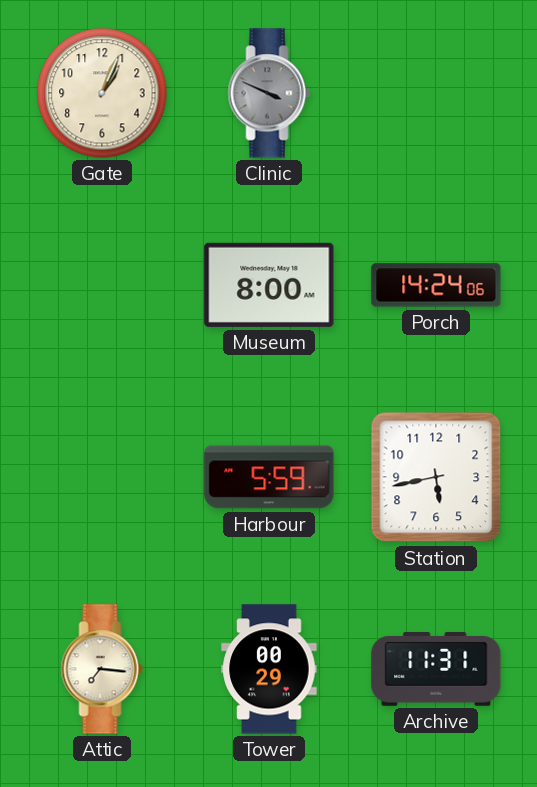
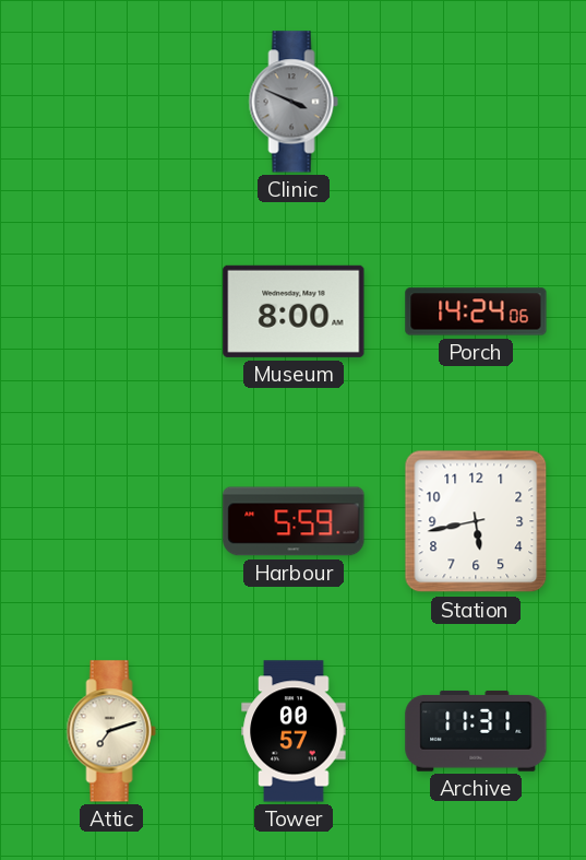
Gate: 1:04 -> none
Attic: 7:16 -> 7:12
Tower: 00:29 -> 00:57
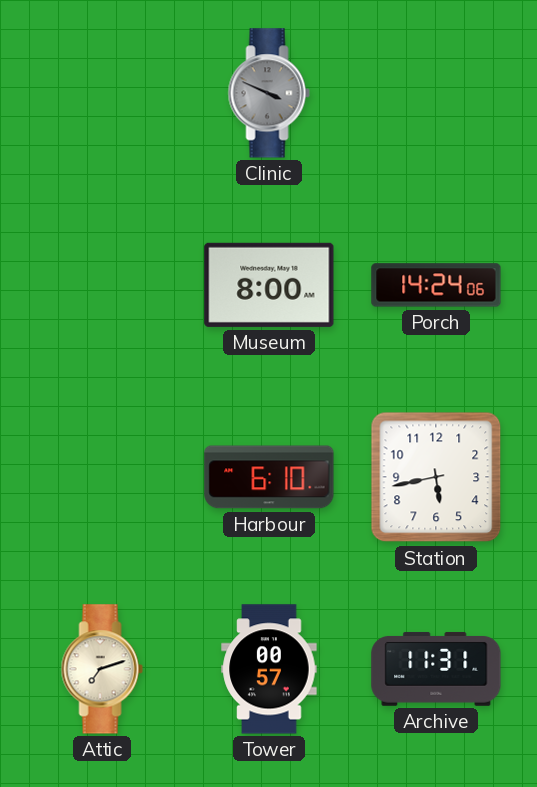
Harbour: 5:59 -> 6:10
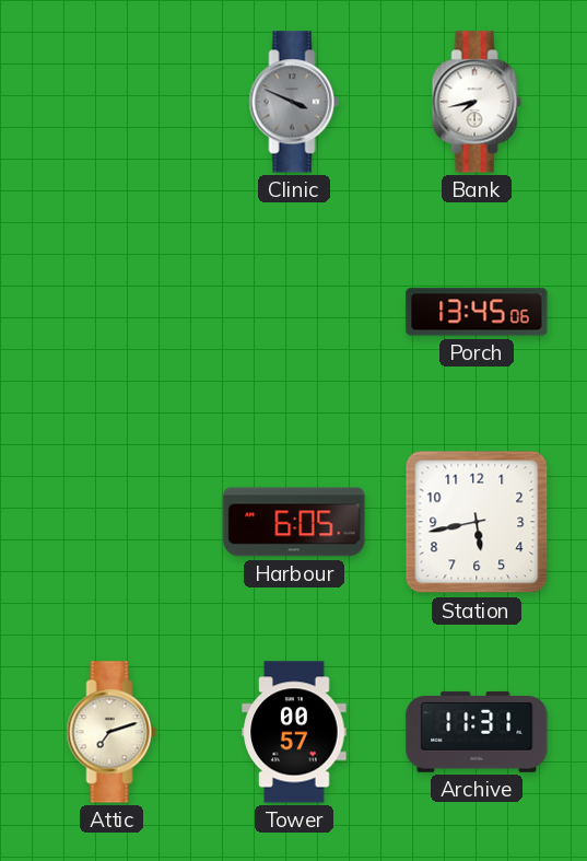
Bank: none -> 7:43
Museum: 8:00 -> none
Porch: 14:24 -> 13:45
Harbour: 6:10 -> 6:05
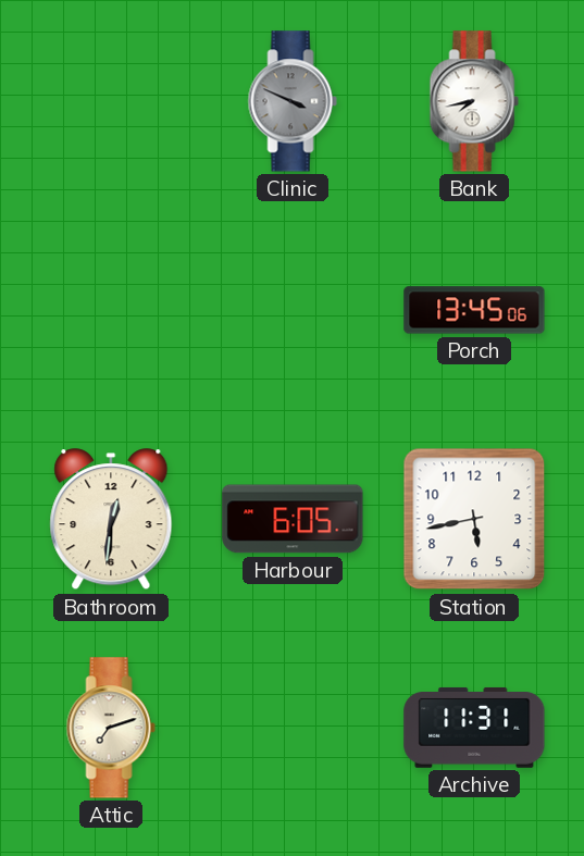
Bathroom: none -> 12:31
Tower: 00:57 -> none
